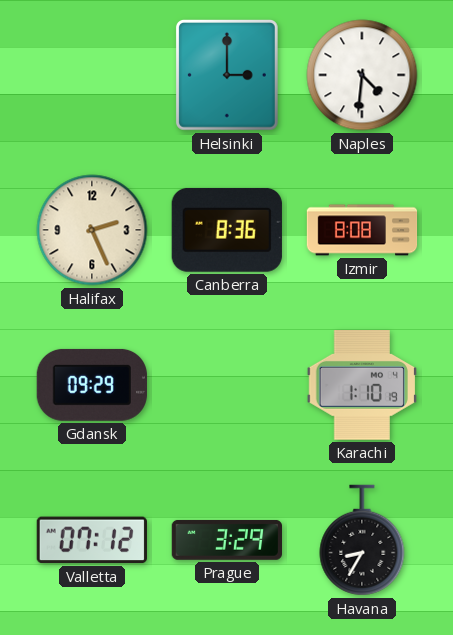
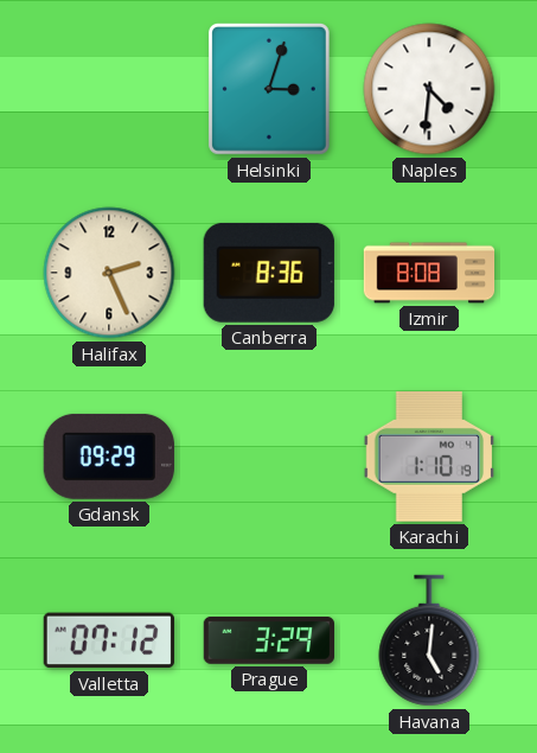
Helsinki: 3:00 -> 3:03
Havana: 8:35 -> 5:01
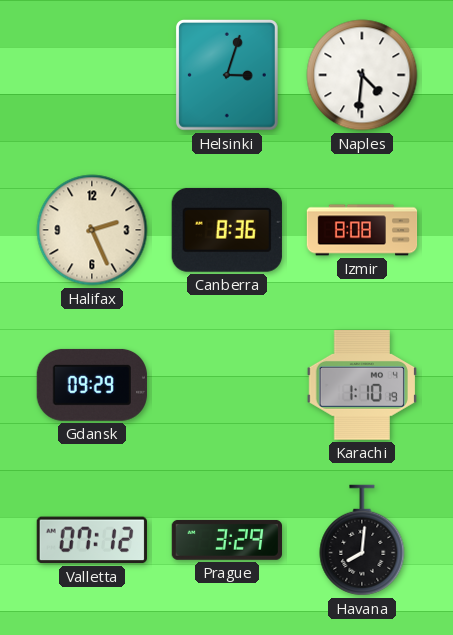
Havana: 5:01 -> 8:01
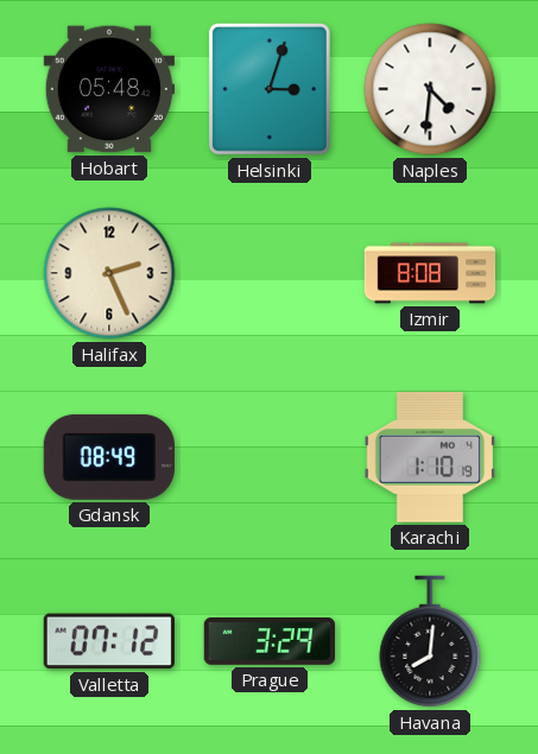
Hobart: none -> 05:48
Canberra: 8:36 -> none
Gdansk: 09:29 -> 08:49
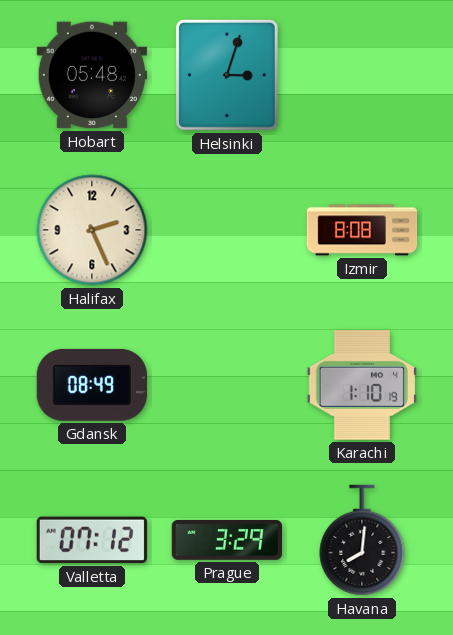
Naples: 4:31 -> none
